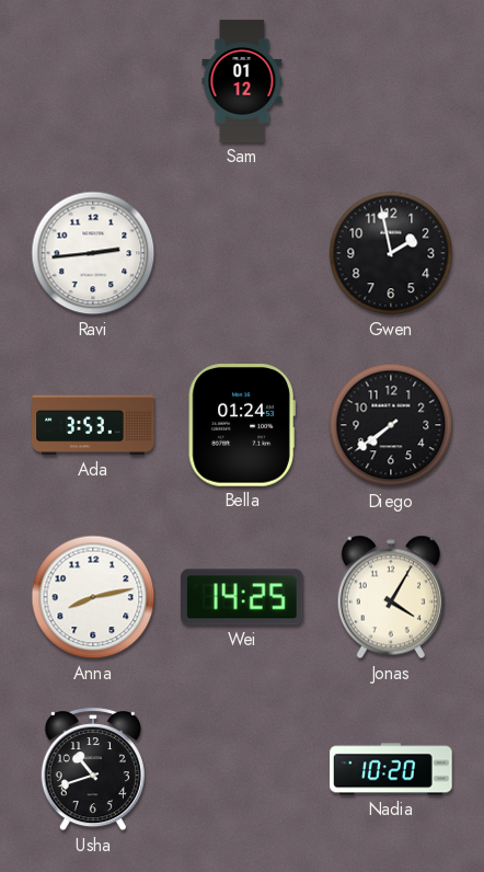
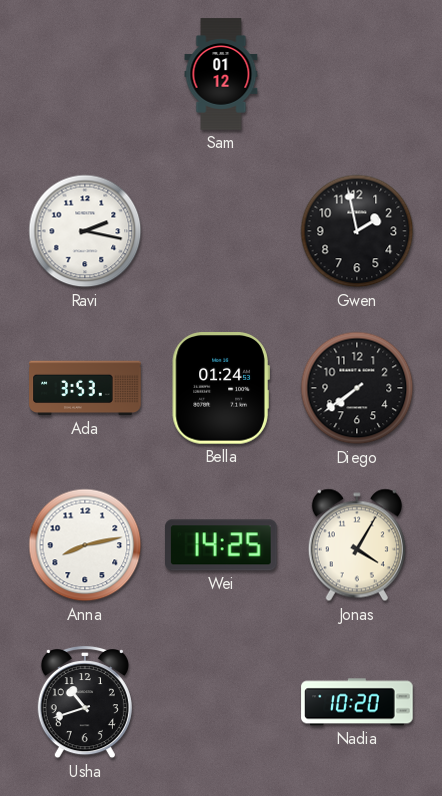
Ravi: 2:44 -> 2:17
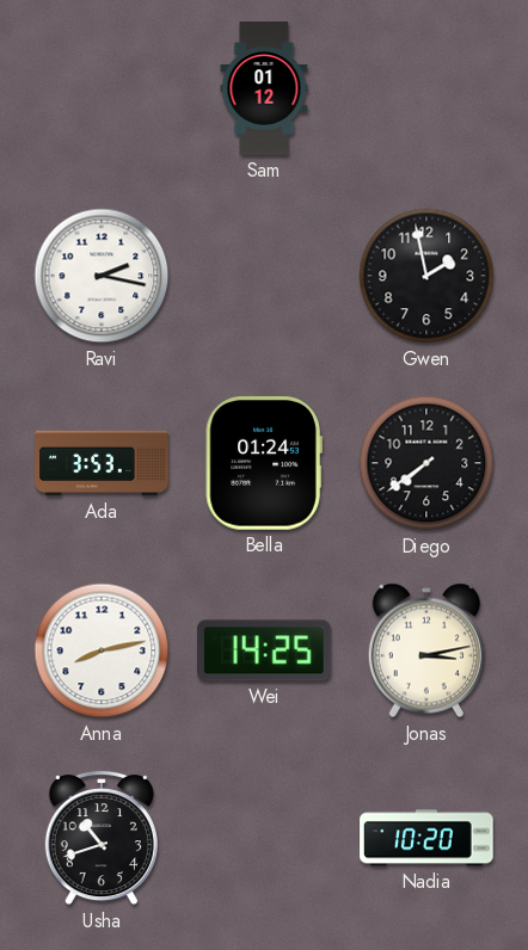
Jonas: 4:05 -> 3:13
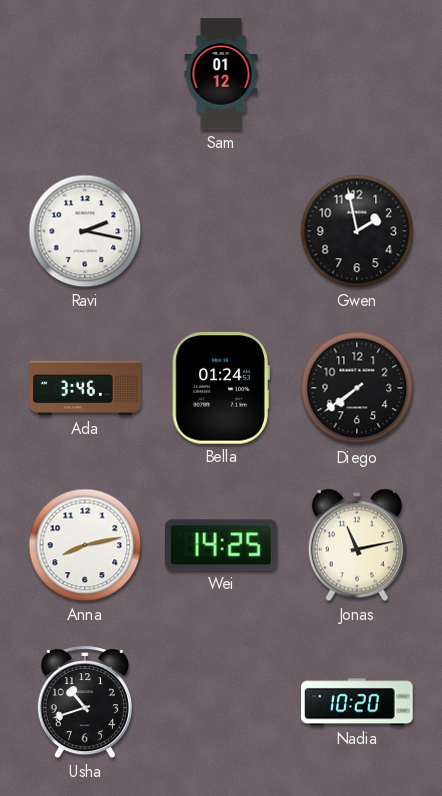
Ada: 3:53 -> 3:46
Jonas: 3:13 -> 11:13
